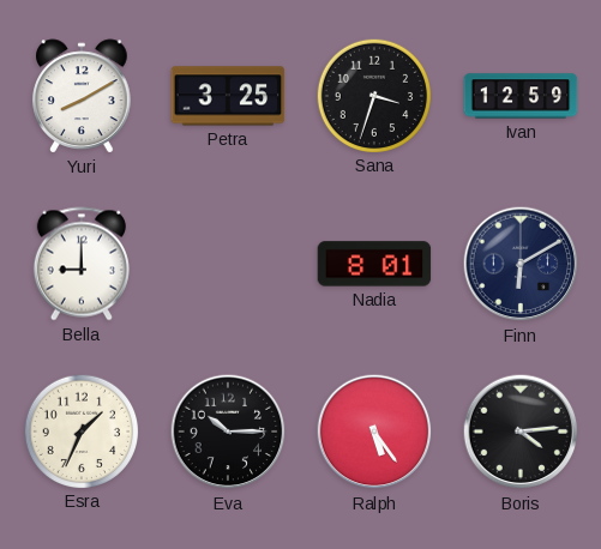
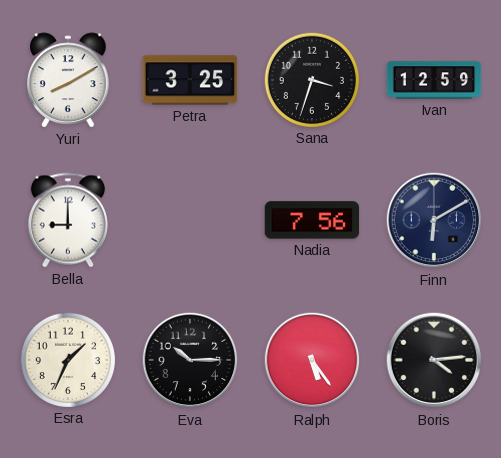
Nadia: 8:01 -> 7:56
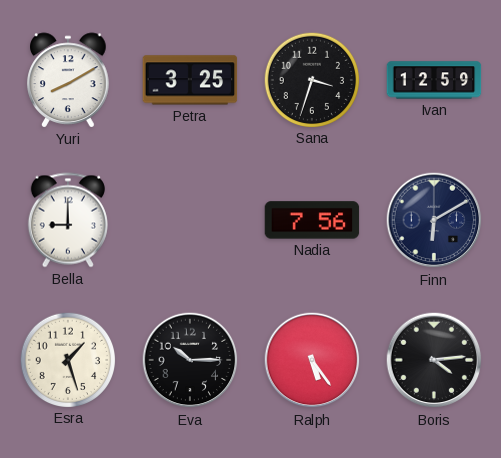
Esra: 1:34 -> 1:27
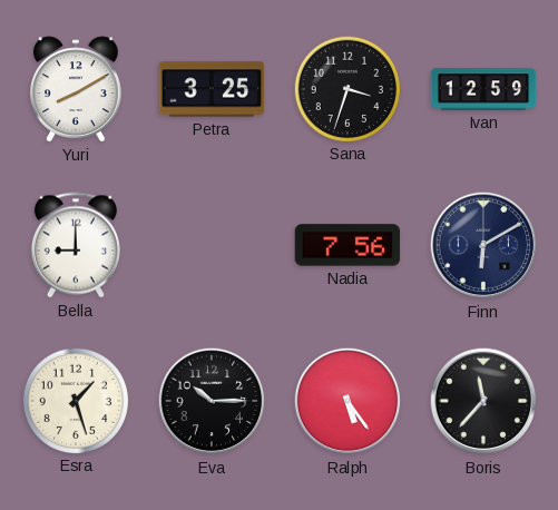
Boris: 4:14 -> 11:37
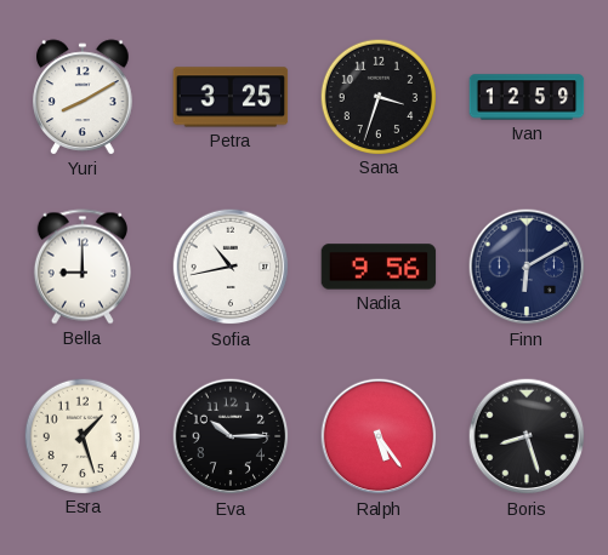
Sofia: none -> 10:43
Nadia: 7:56 -> 9:56
Boris: 11:37 -> 8:27
